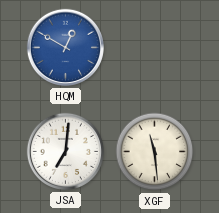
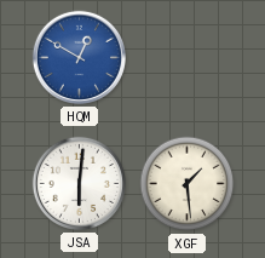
JSA: 7:01 -> 6:01
XGF: 11:29 -> 1:29
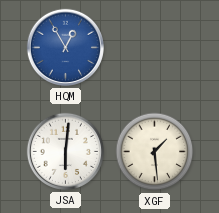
HQM: 12:50 -> 12:55
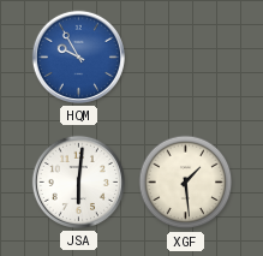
HQM: 12:55 -> 9:55
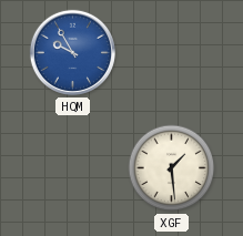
JSA: 6:01 -> none
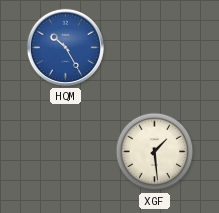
HQM: 9:55 -> 10:25
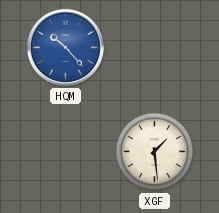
HQM: 10:25 -> 10:23
